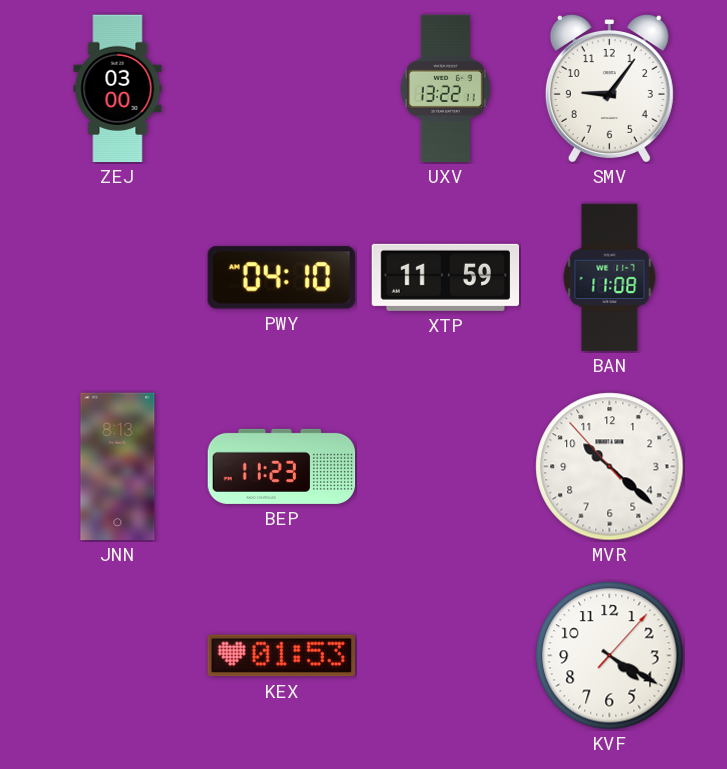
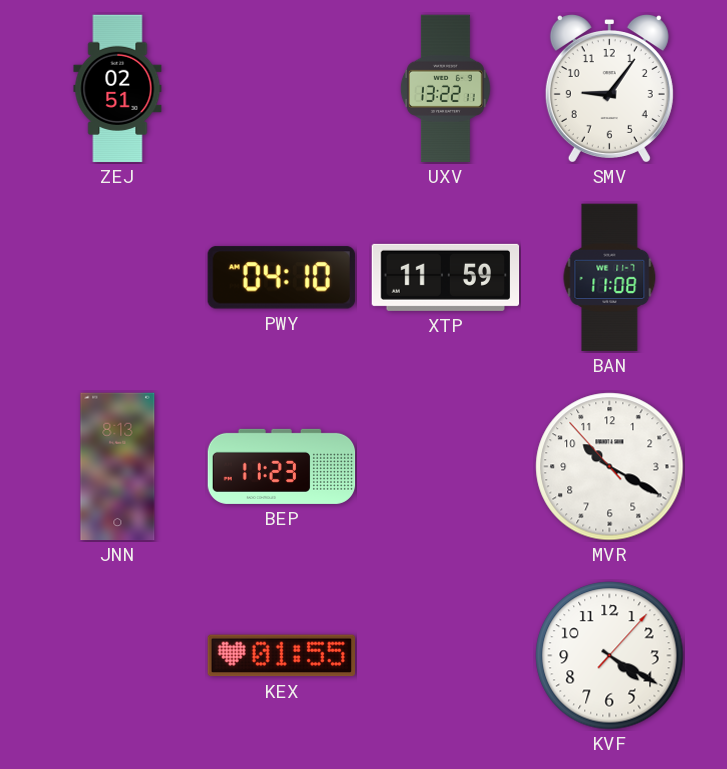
ZEJ: 03:00 -> 02:51
MVR: 10:21 -> 10:19
KEX: 01:53 -> 01:55
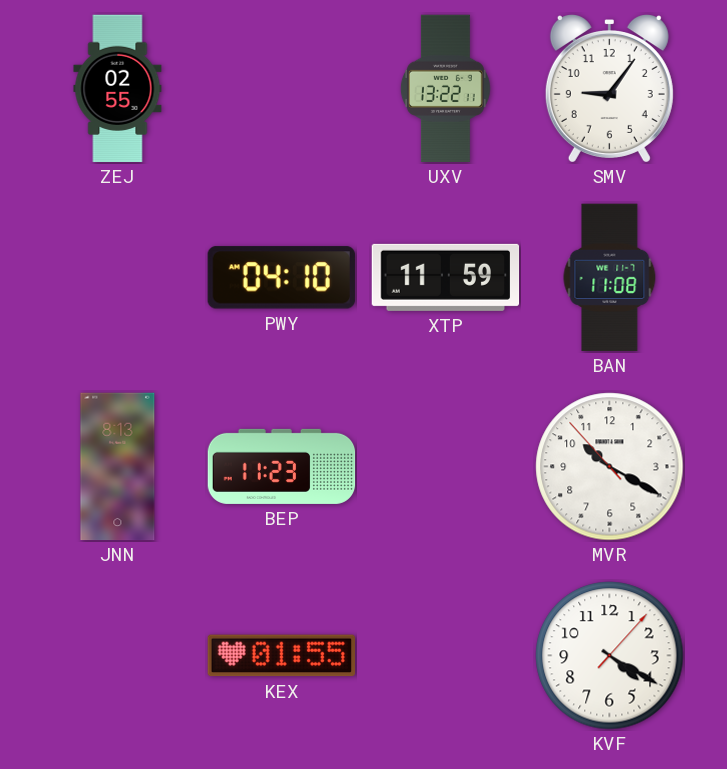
ZEJ: 02:51 -> 02:55
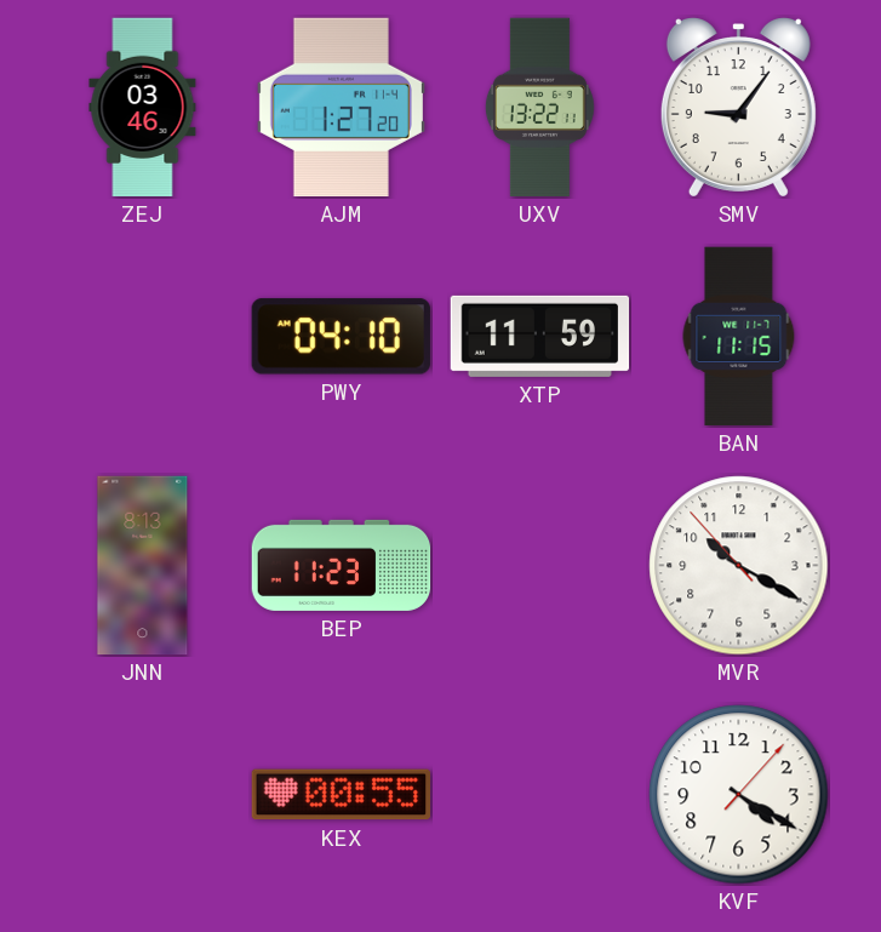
ZEJ: 02:55 -> 03:46
AJM: none -> 1:27
BAN: 11:08 -> 11:15
KEX: 01:55 -> 00:55
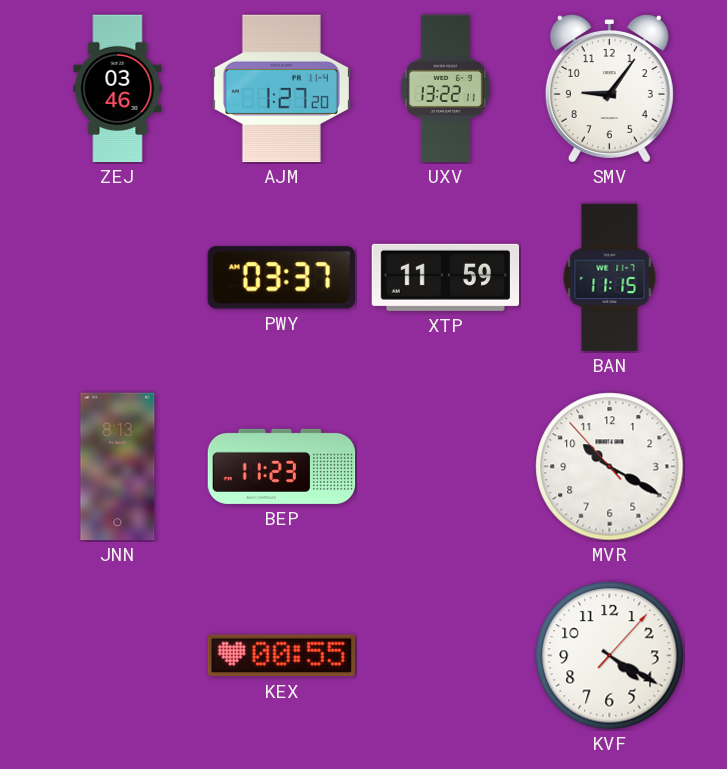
PWY: 04:10 -> 03:37
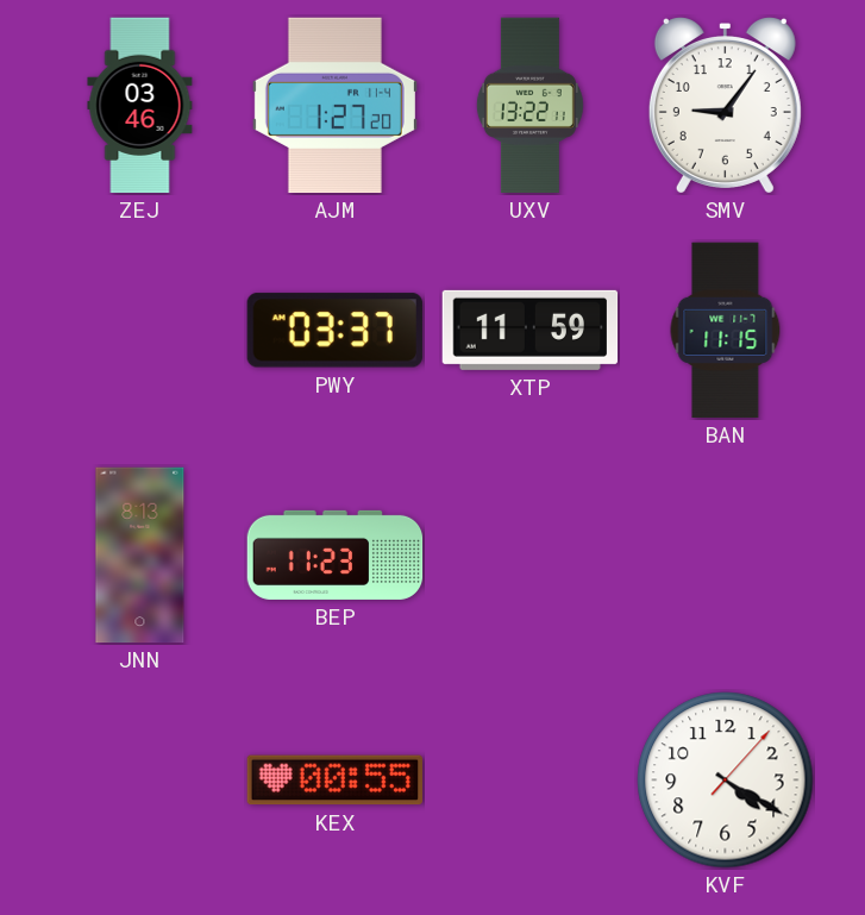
MVR: 10:19 -> none
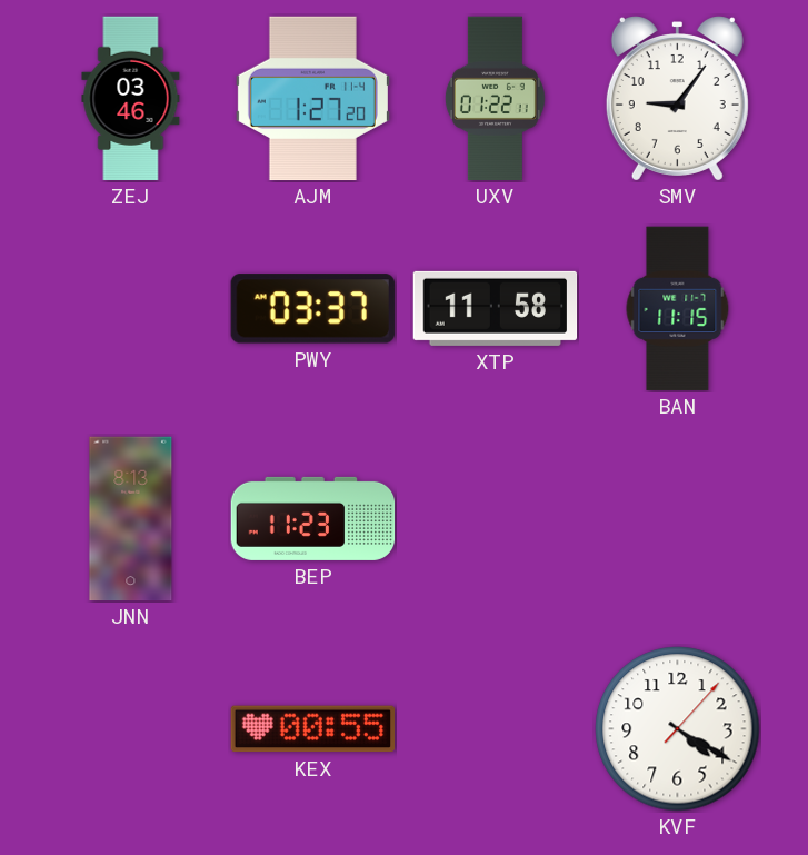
UXV: 13:22 -> 01:22
XTP: 11:59 -> 11:58
